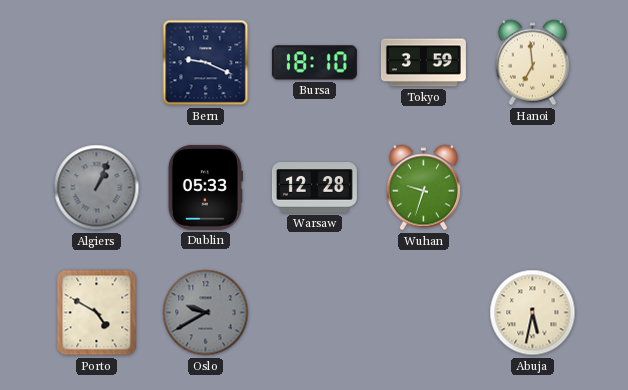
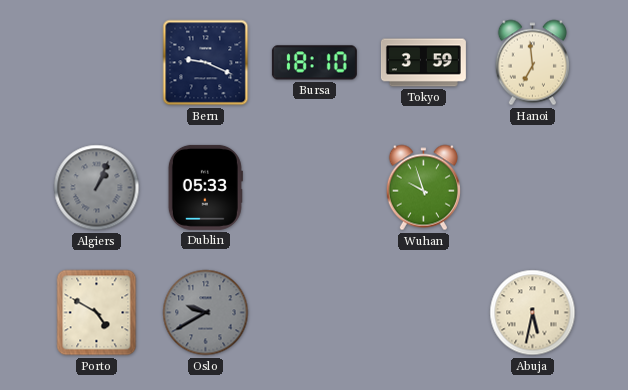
Warsaw: 12:28 -> none
Wuhan: 9:33 -> 9:57
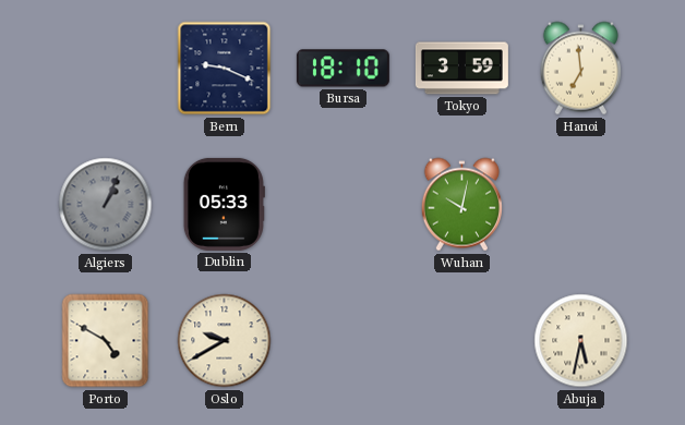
Wuhan: 9:57 -> 10:02
Oslo dial: grey -> cream
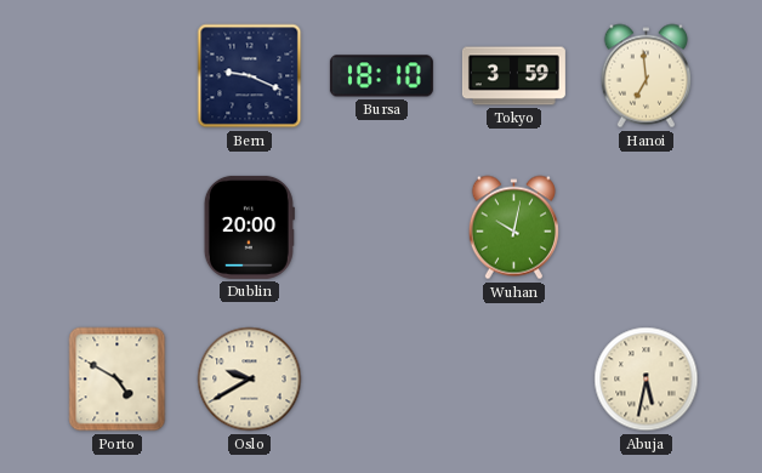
Algiers: 1:04 -> none
Dublin: 05:33 -> 20:00
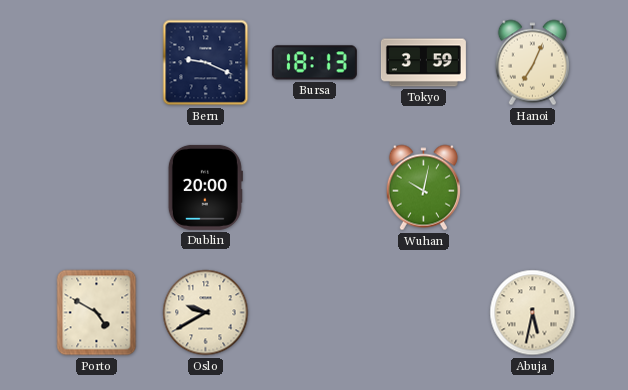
Bursa: 18:10 -> 18:13
Hanoi: 6:59 -> 7:04
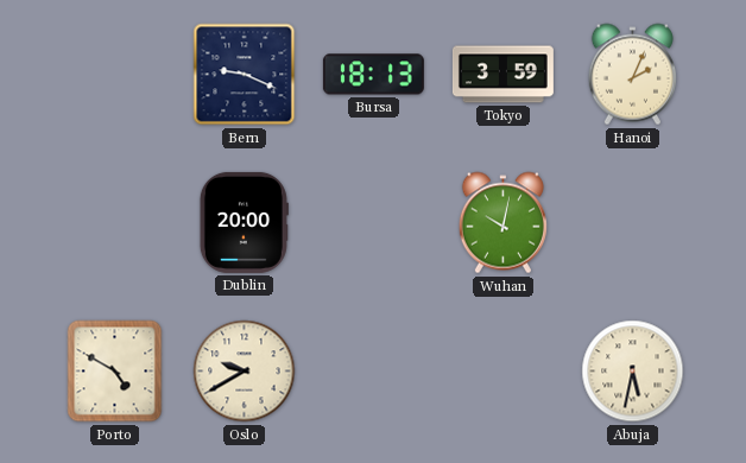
Hanoi: 7:04 -> 2:04
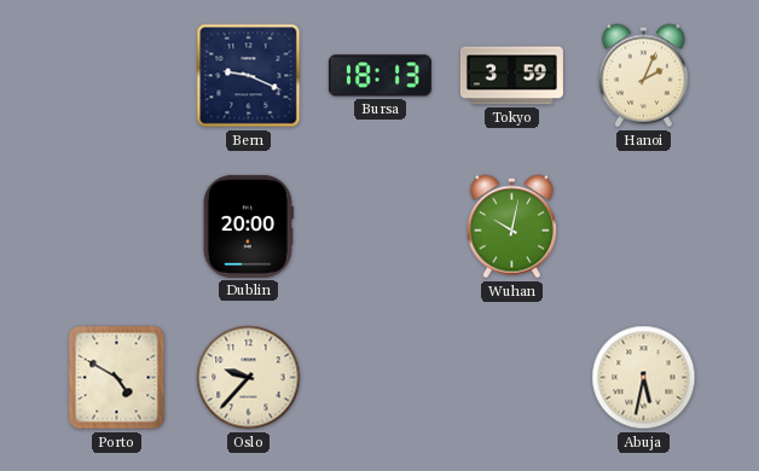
Oslo: 9:40 -> 9:37
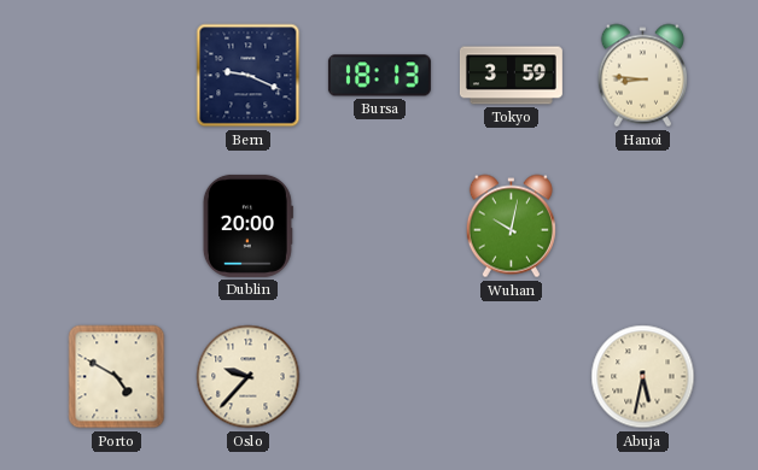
Hanoi: 2:04 -> 8:46
